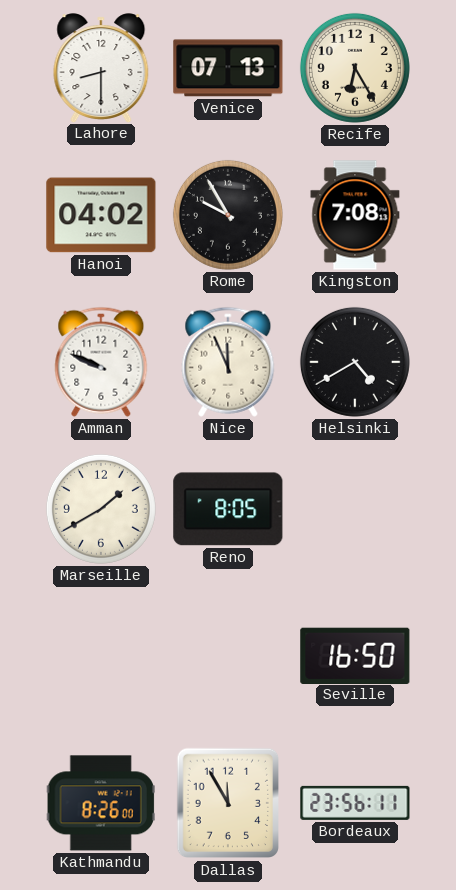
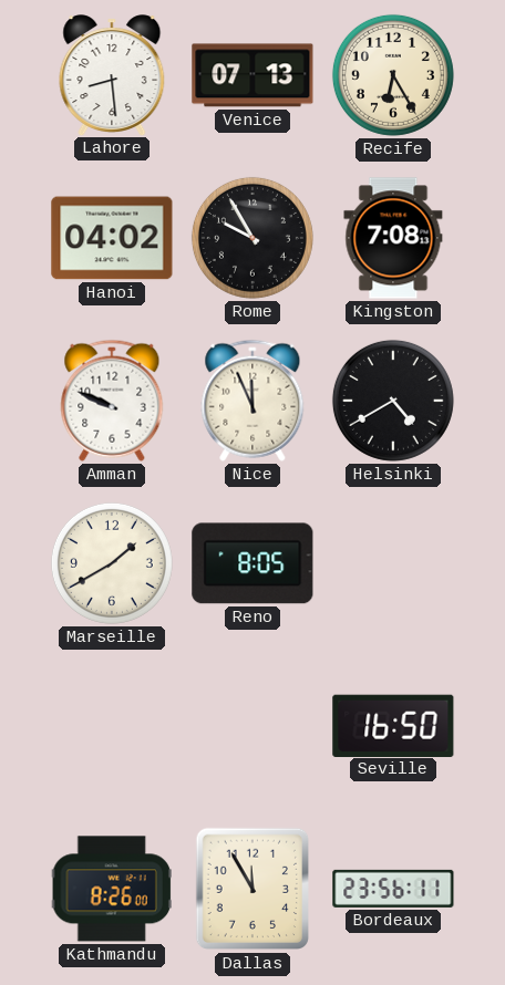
Lahore: 8:30 -> 8:29
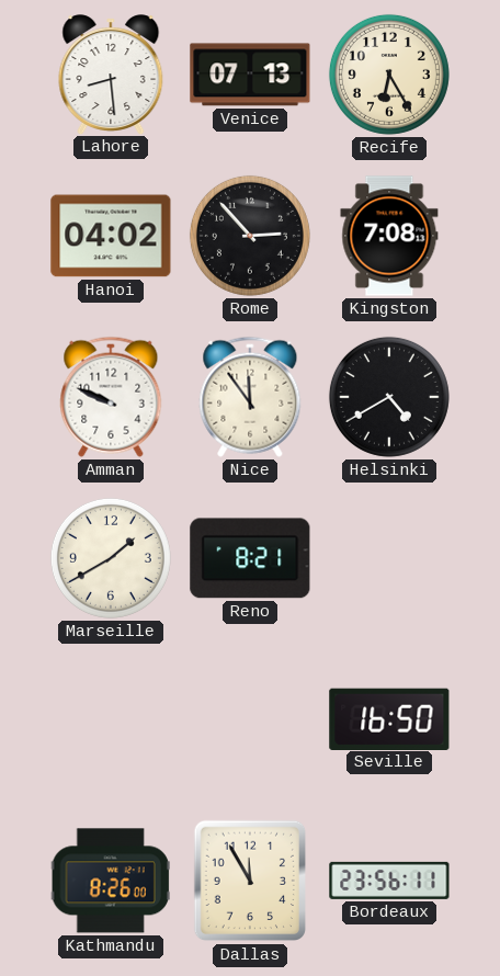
Rome: 9:55 -> 2:53
Nice: 11:56 -> 11:54
Reno: 8:05 -> 8:21
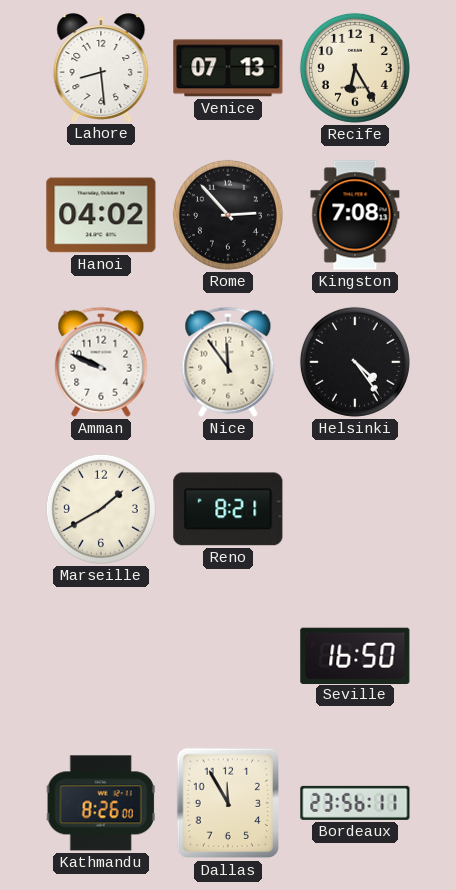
Helsinki: 4:40 -> 4:24
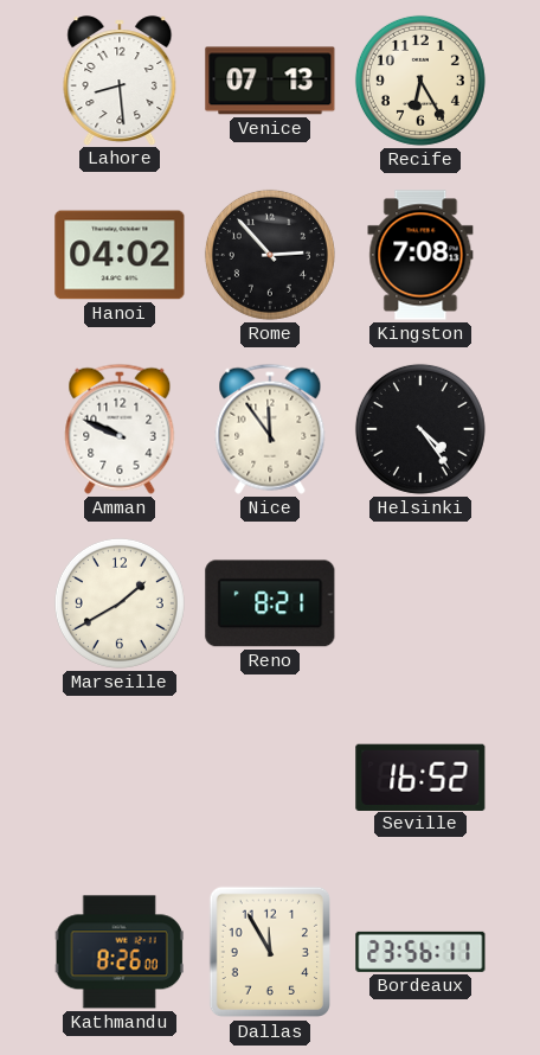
Seville: 16:50 -> 16:52
